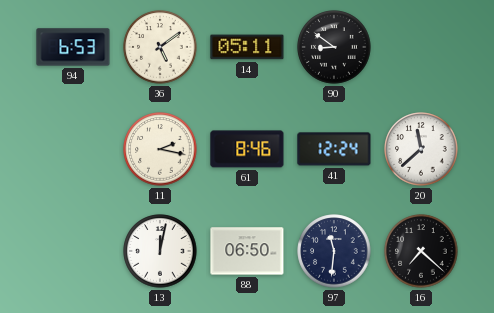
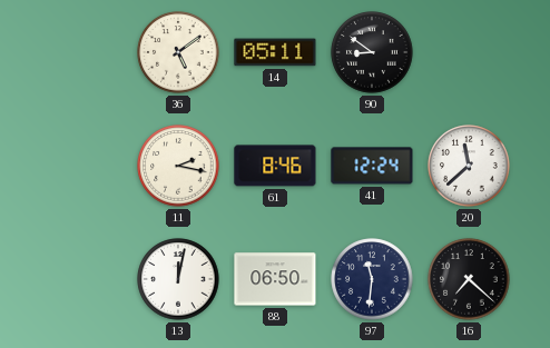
94: 6:53 -> none
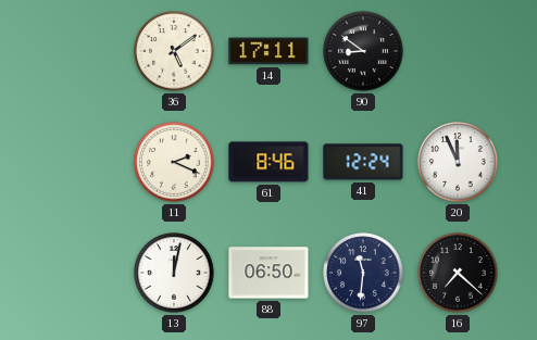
14: 05:11 -> 17:11
11: 2:17 -> 2:19
20: 11:38 -> 11:56
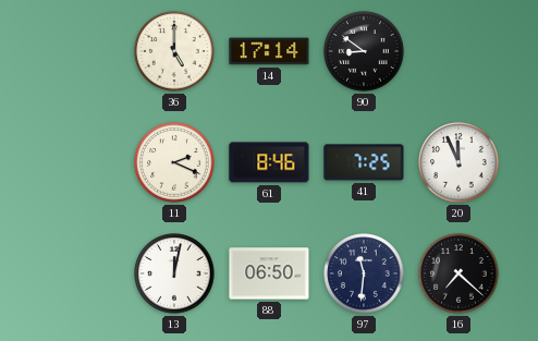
36: 5:09 -> 5:00
14: 17:11 -> 17:14
41: 12:24 -> 7:25
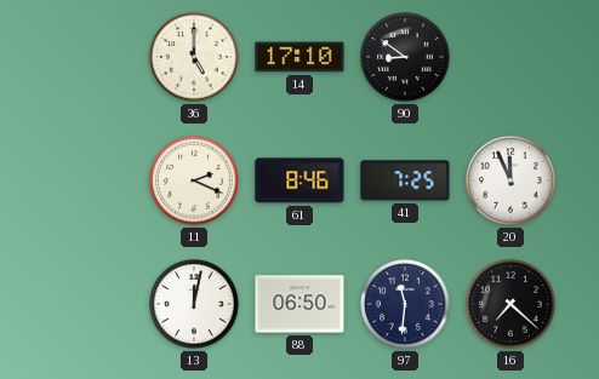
14: 17:14 -> 17:10
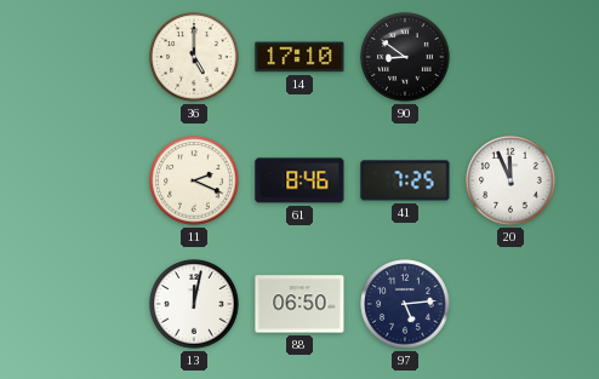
97: 11:31 -> 5:14
16: 7:22 -> none
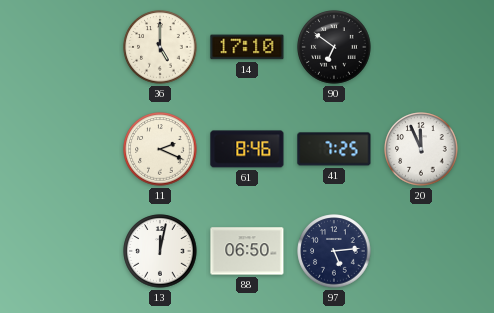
90: 8:51 -> 6:51
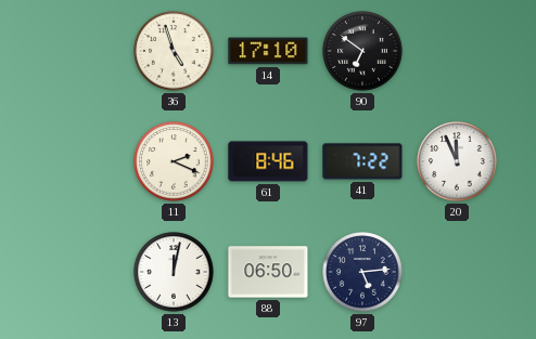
36: 5:00 -> 4:57
41: 7:25 -> 7:22
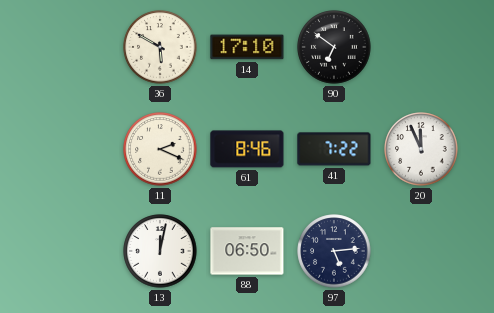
36: 4:57 -> 5:50
